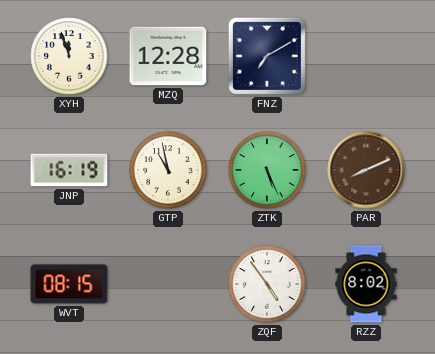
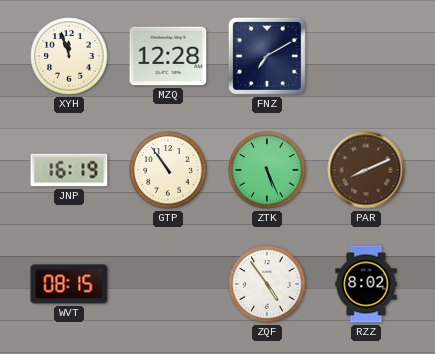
GTP: 10:58 -> 10:54
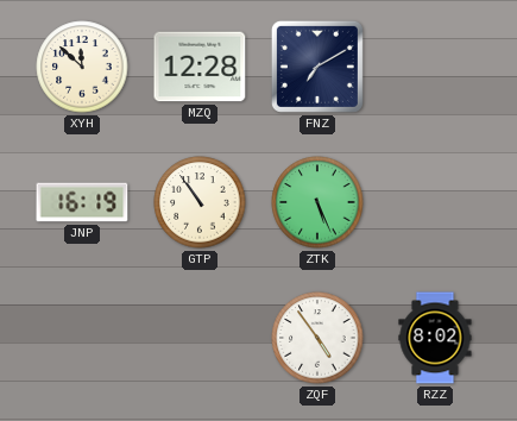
XYH: 11:57 -> 11:52
PAR: 8:11 -> none
WVT: 08:15 -> none
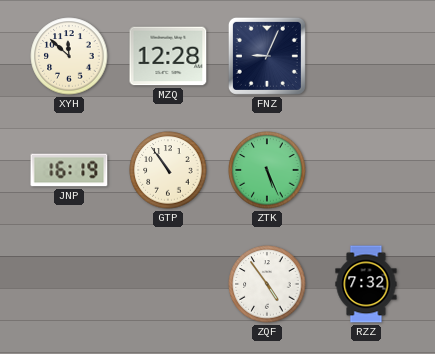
FNZ: 7:10 -> 9:04
RZZ: 8:02 -> 7:32
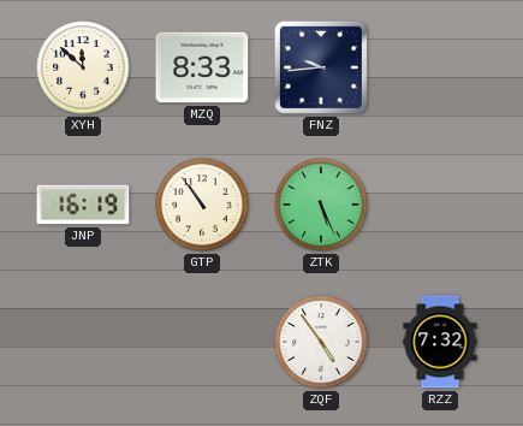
MZQ: 12:28 -> 8:33
FNZ: 9:04 -> 9:44
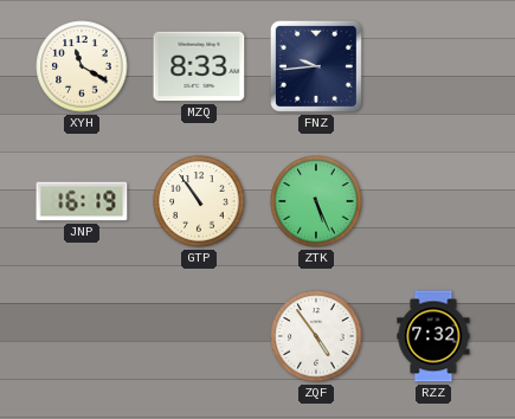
XYH: 11:52 -> 11:20
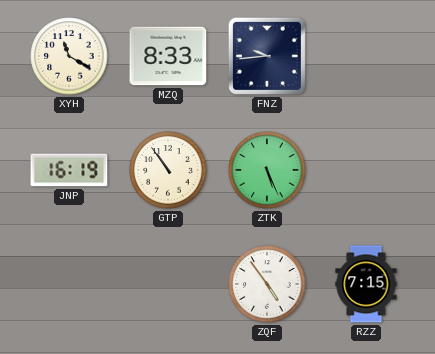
RZZ: 7:32 -> 7:15
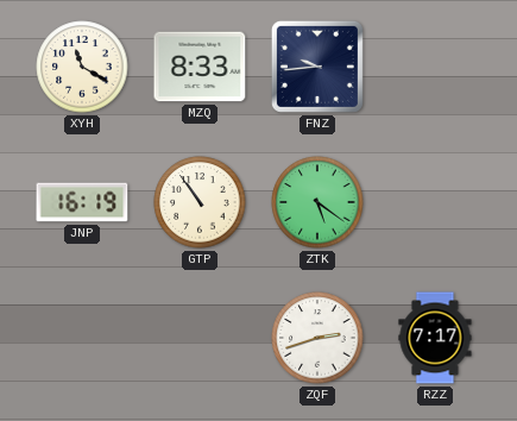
ZTK: 5:26 -> 5:21
ZQF: 4:54 -> 2:42
RZZ: 7:15 -> 7:17
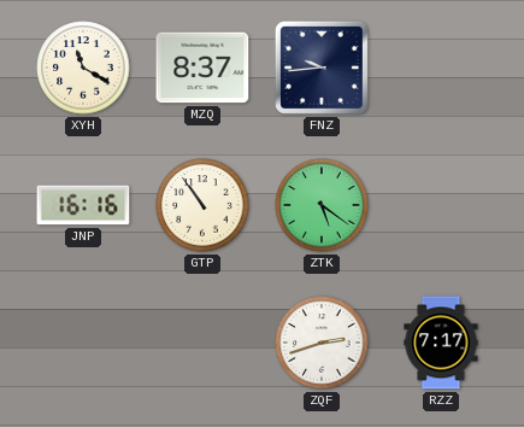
MZQ: 8:33 -> 8:37
JNP: 16:19 -> 16:16
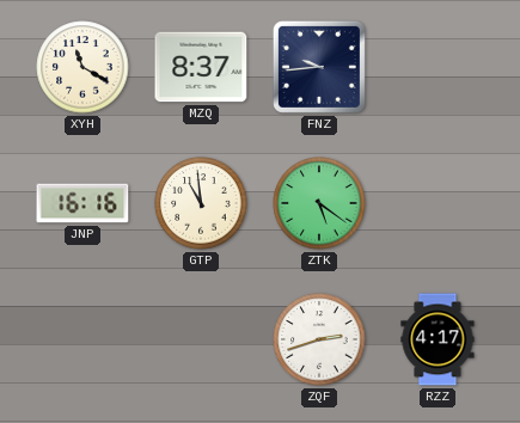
GTP: 10:54 -> 10:59
RZZ: 7:17 -> 4:17
